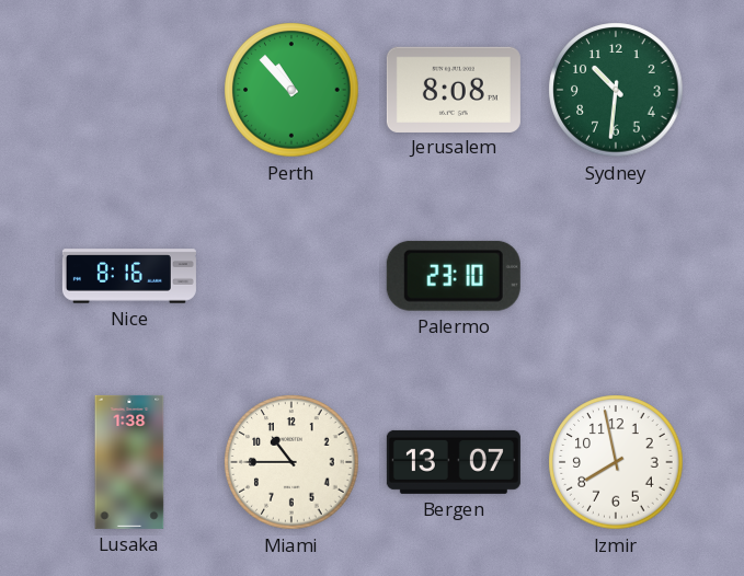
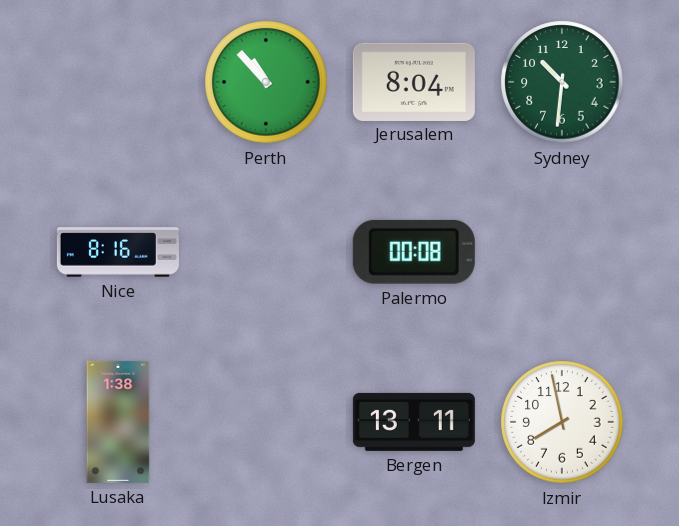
Jerusalem: 8:08 -> 8:04
Palermo: 23:10 -> 00:08
Miami: 10:45 -> none
Bergen: 13:07 -> 13:11
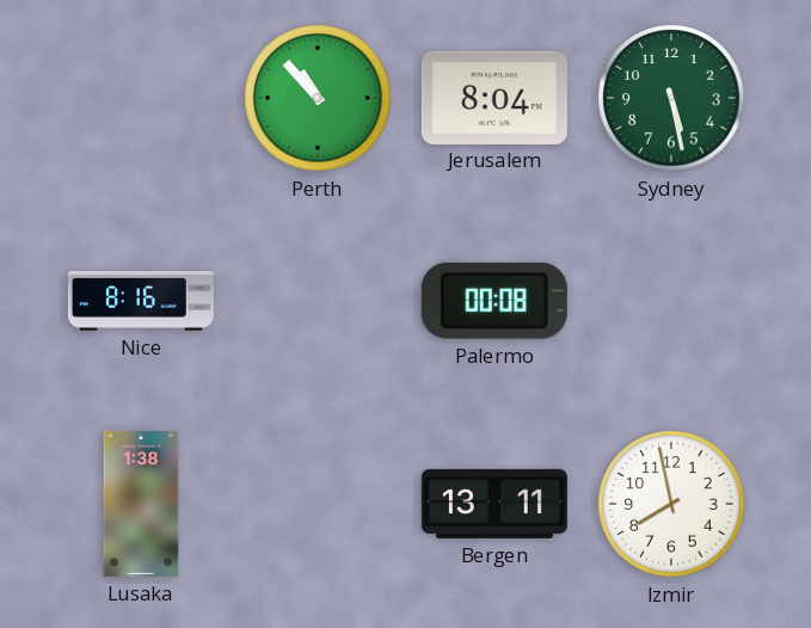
Sydney: 10:31 -> 5:28
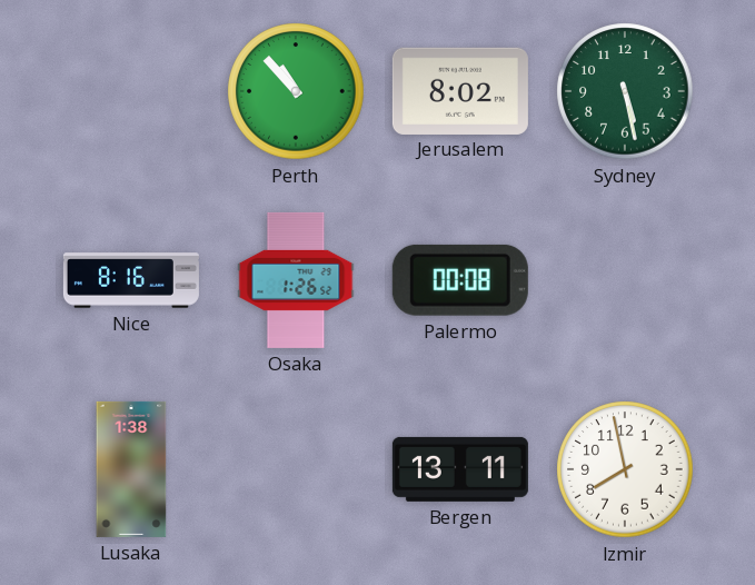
Jerusalem: 8:04 -> 8:02
Osaka: none -> 1:26
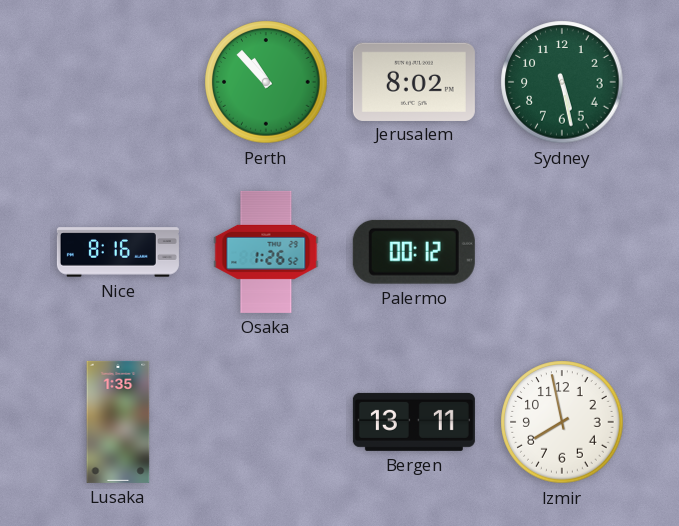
Palermo: 00:08 -> 00:12
Lusaka: 1:38 -> 1:35
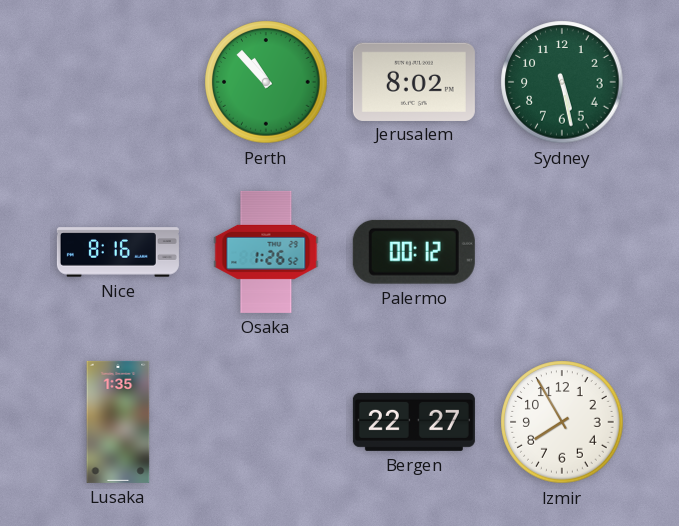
Bergen: 13:11 -> 22:27
Izmir: 7:58 -> 7:55
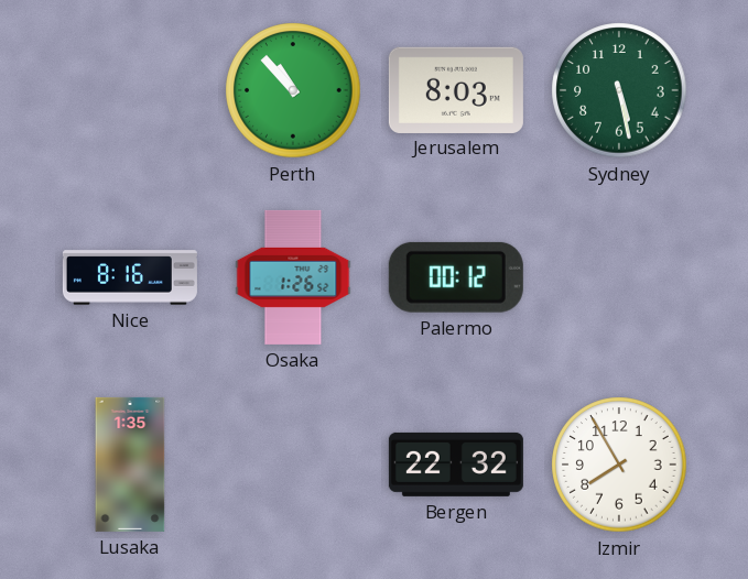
Jerusalem: 8:02 -> 8:03
Bergen: 22:27 -> 22:32
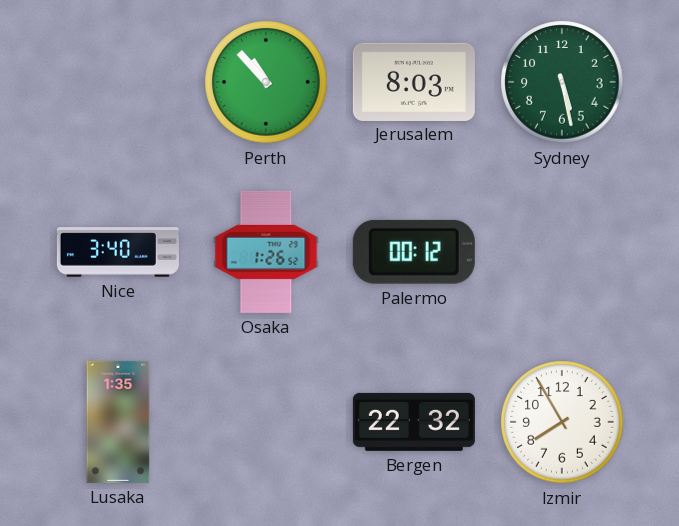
Nice: 8:16 -> 3:40
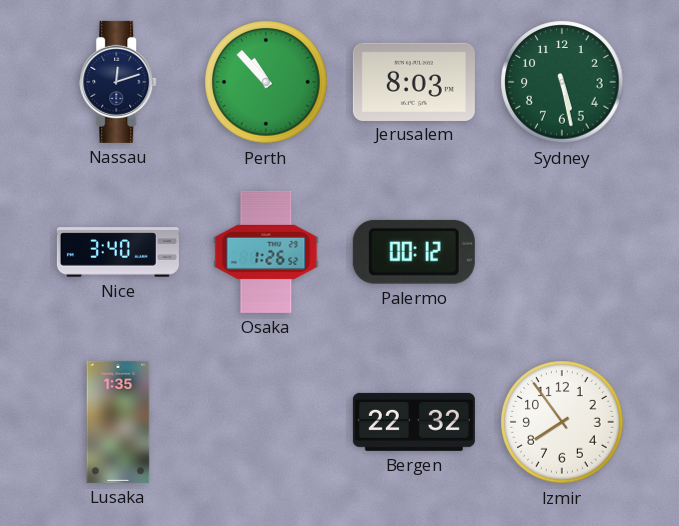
Nassau: none -> 12:12
Izmir: 7:55 -> 7:54
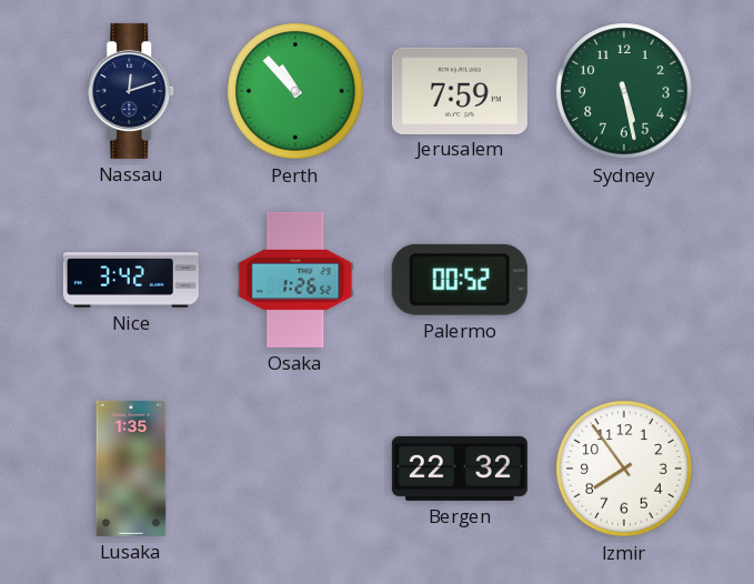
Jerusalem: 8:03 -> 7:59
Nice: 3:40 -> 3:42
Palermo: 00:12 -> 00:52
